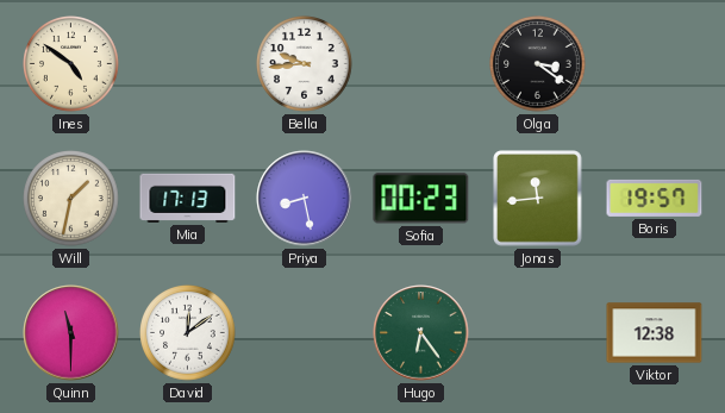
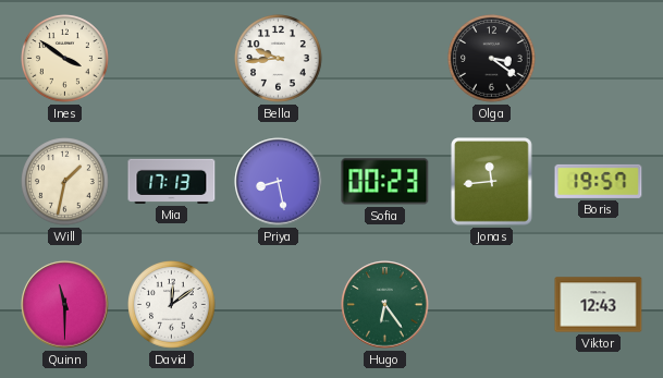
Ines: 4:51 -> 3:51
Viktor: 12:38 -> 12:43
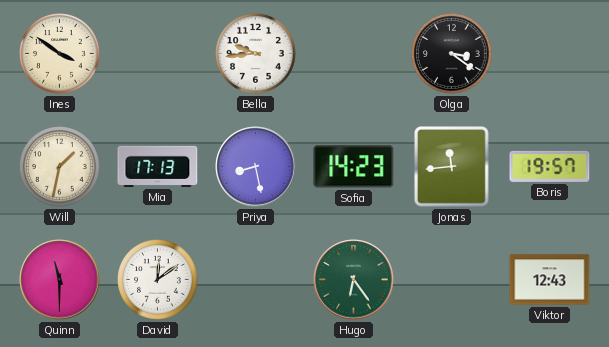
Sofia: 00:23 -> 14:23
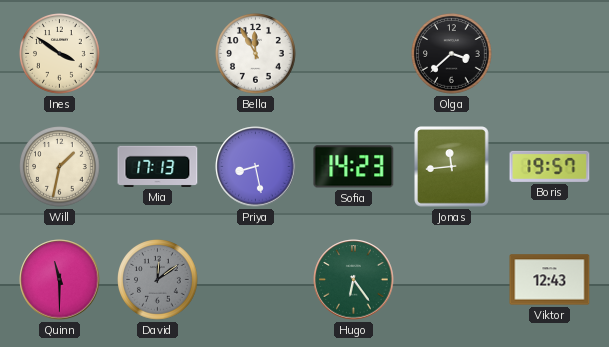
Bella: 9:44 -> 11:55
Olga: 3:21 -> 3:38
David dial: white -> grey
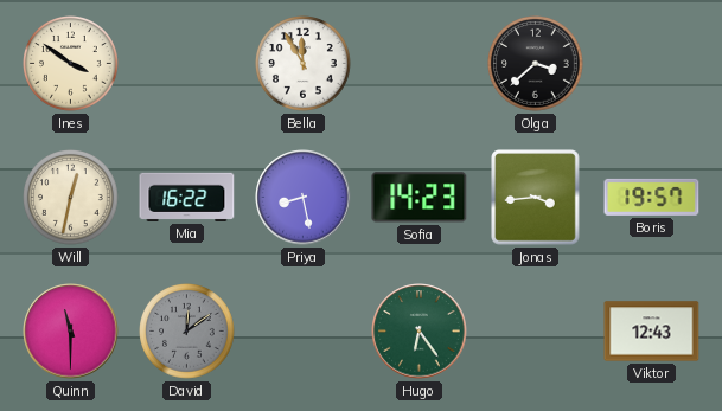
Will: 1:32 -> 12:32
Mia: 17:13 -> 16:22
Jonas: 11:44 -> 3:44
